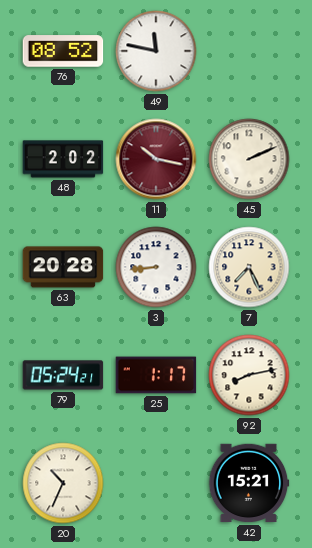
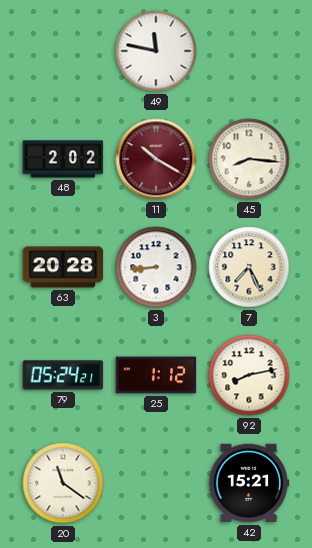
76: 08:52 -> none
11: 10:17 -> 10:20
45: 2:11 -> 8:16
25: 1:17 -> 1:12
20: 10:34 -> 11:21
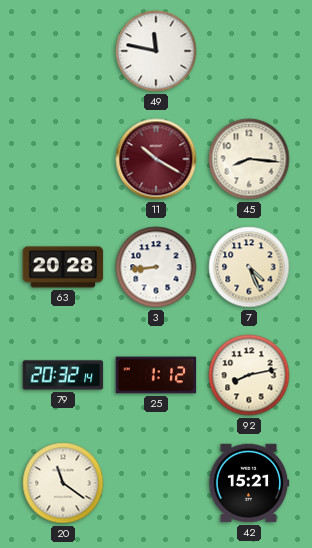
48: 2:02 -> none
7: 7:26 -> 4:26
79: 05:24 -> 20:32
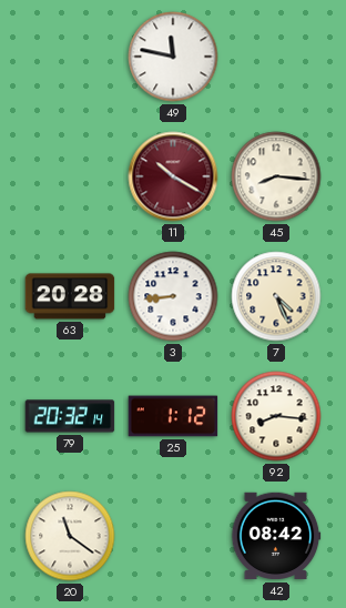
92: 8:13 -> 8:16
42: 15:21 -> 08:42
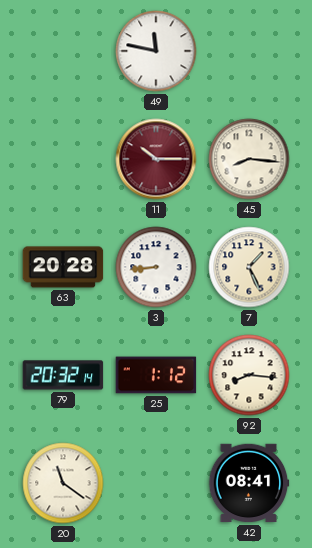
11: 10:20 -> 10:15
7: 4:26 -> 1:26
42: 08:42 -> 08:41
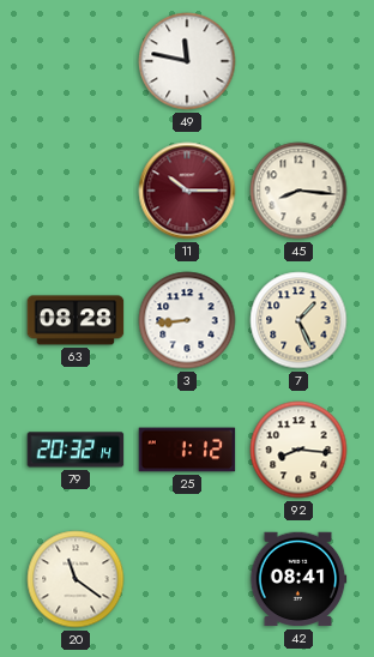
63: 20:28 -> 08:28
